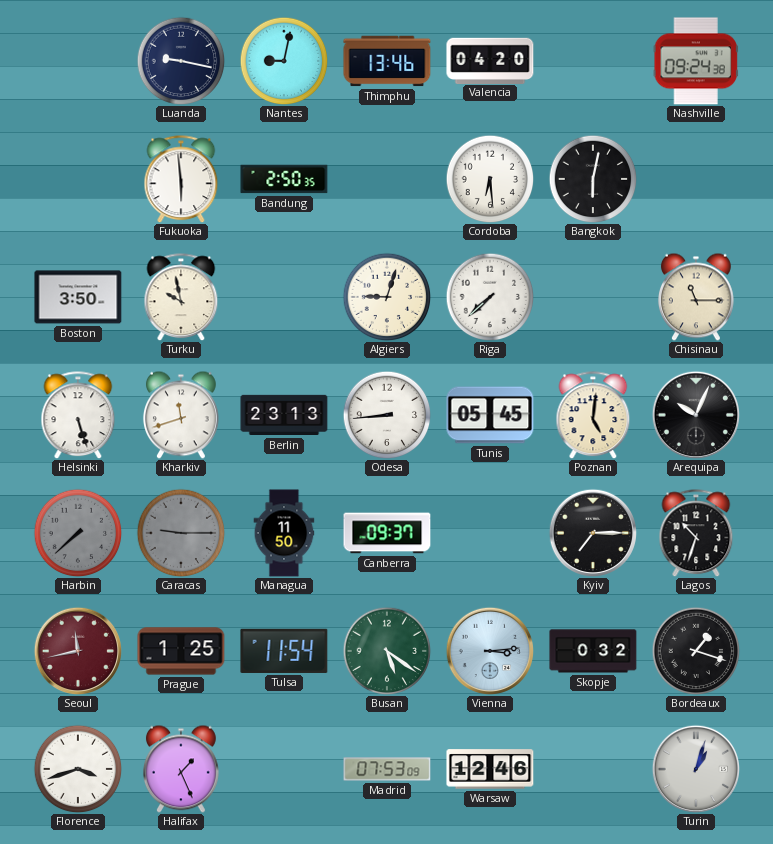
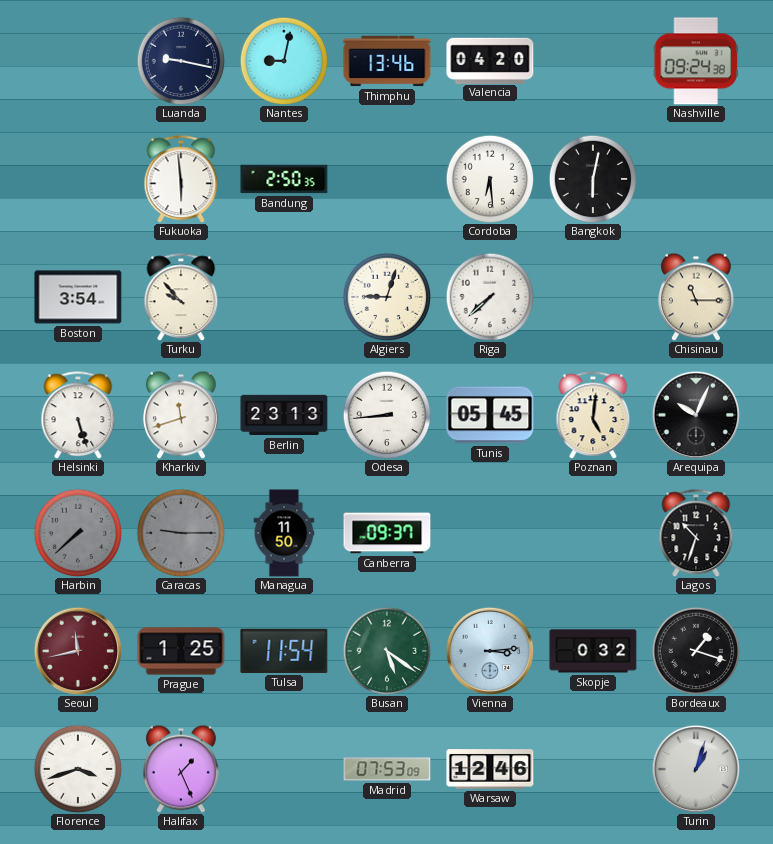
Boston: 3:50 -> 3:54
Turku: 9:58 -> 9:53
Kyiv: 7:15 -> none
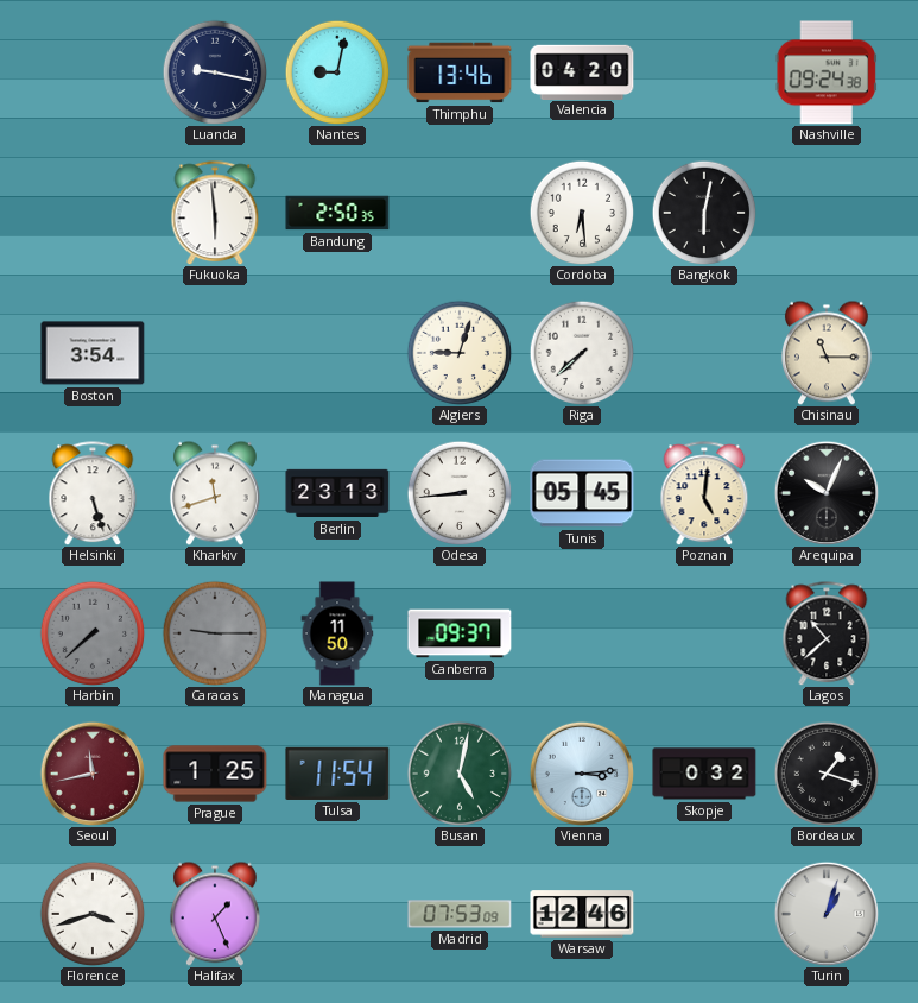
Turku: 9:53 -> none
Lagos: 10:33 -> 10:38
Busan: 5:21 -> 5:02
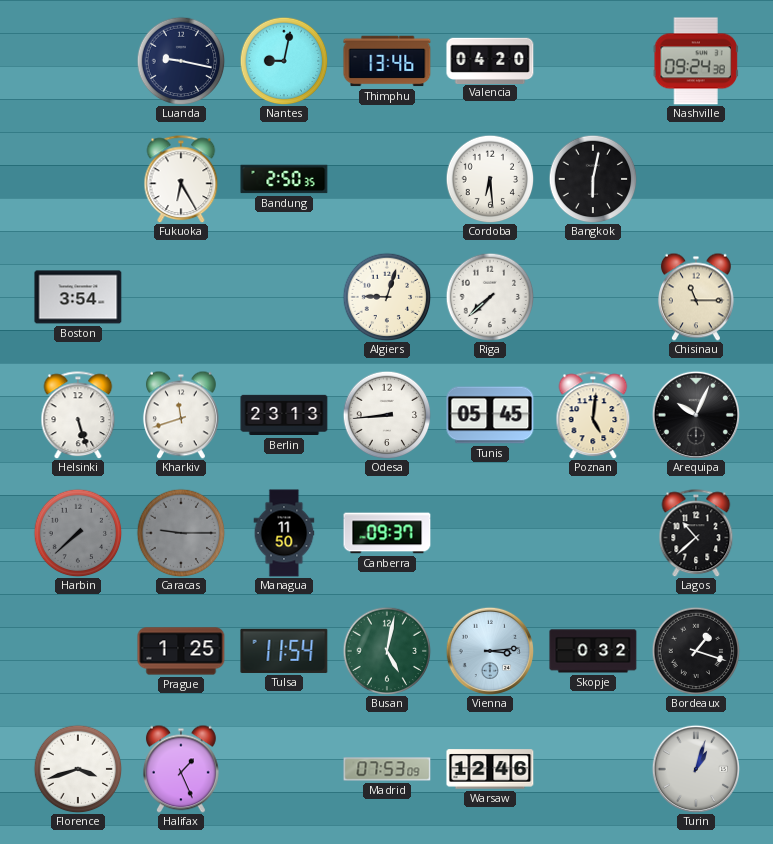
Fukuoka: 5:59 -> 6:25
Seoul: 11:43 -> none
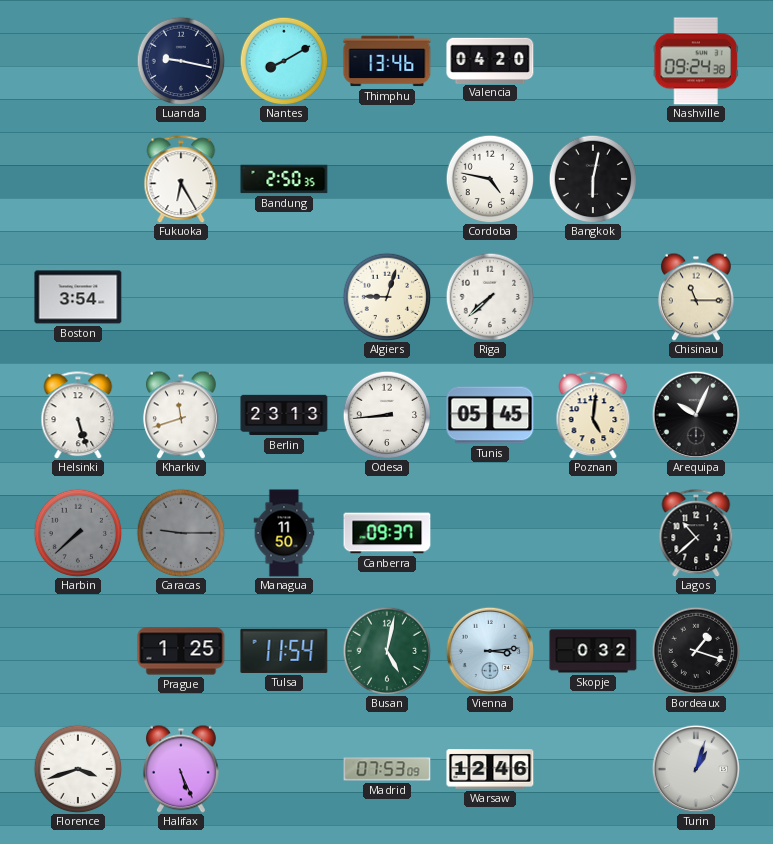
Nantes: 9:02 -> 8:10
Cordoba: 6:29 -> 4:47
Halifax: 1:26 -> 5:26
